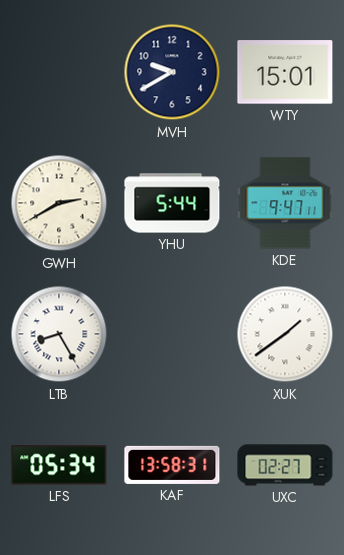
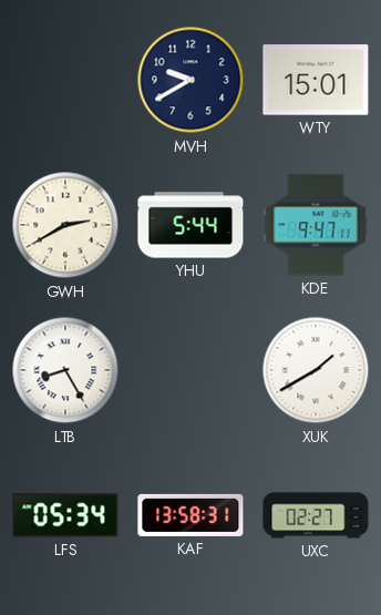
XUK: 1:39 -> 1:40
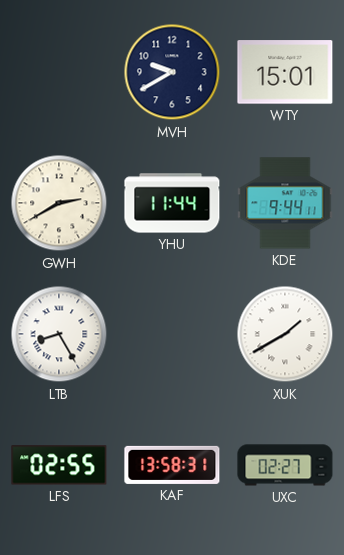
YHU: 5:44 -> 11:44
KDE: 9:47 -> 9:44
LFS: 05:34 -> 02:55
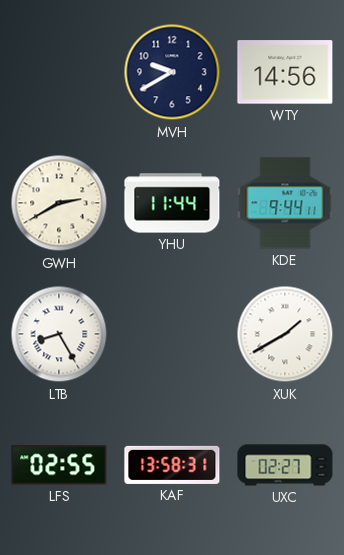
WTY: 15:01 -> 14:56
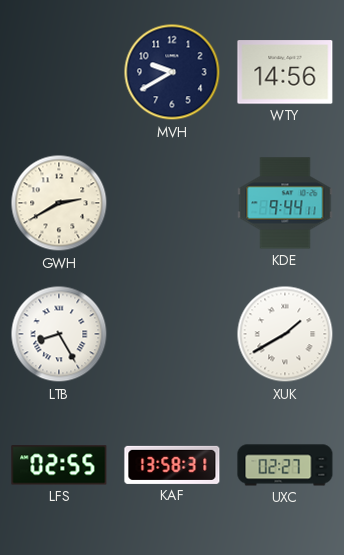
YHU: 11:44 -> none
